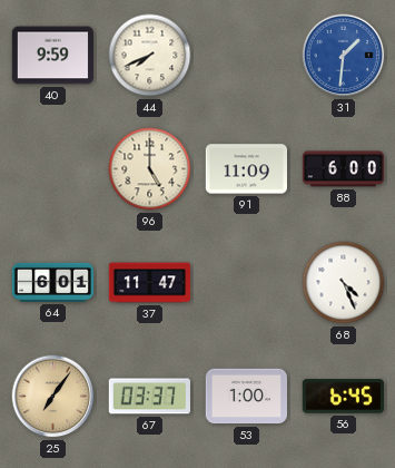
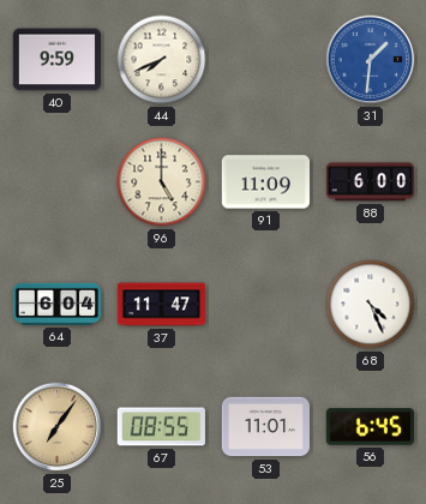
64: 6:01 -> 6:04
67: 03:37 -> 08:55
53: 1:00 -> 11:01
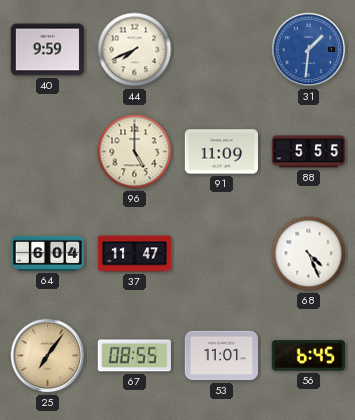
88: 6:00 -> 5:55
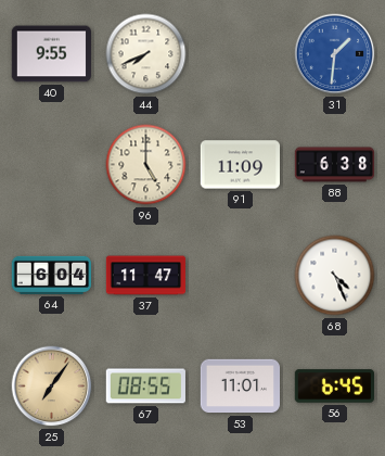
40: 9:59 -> 9:55
88: 5:55 -> 6:38
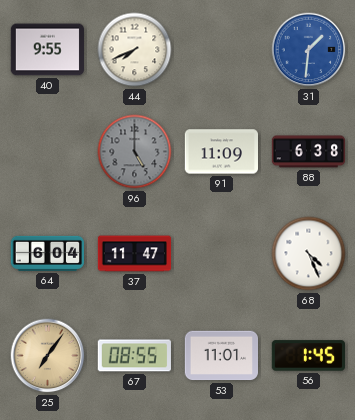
96 dial: cream -> grey
56: 6:45 -> 1:45
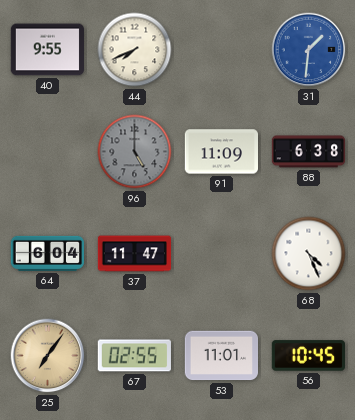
67: 08:55 -> 02:55
56: 1:45 -> 10:45
